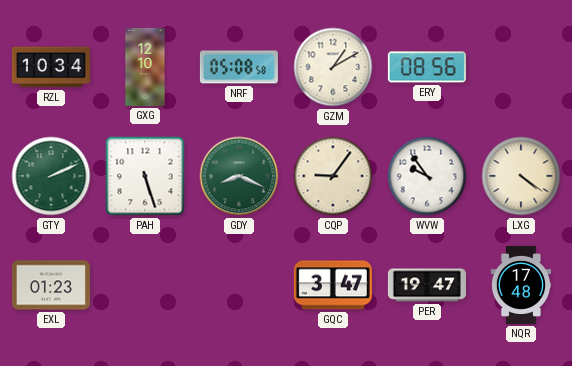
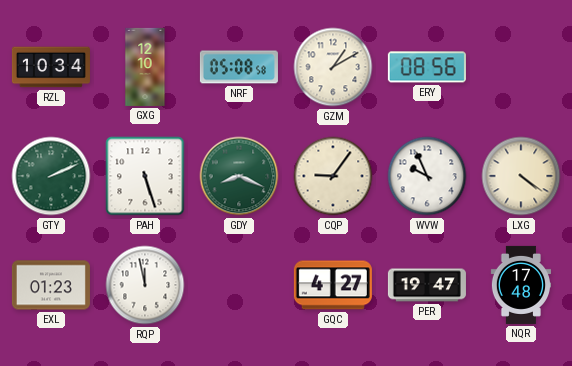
WVW: 9:54 -> 9:56
RQP: none -> 11:58
GQC: 3:47 -> 4:27
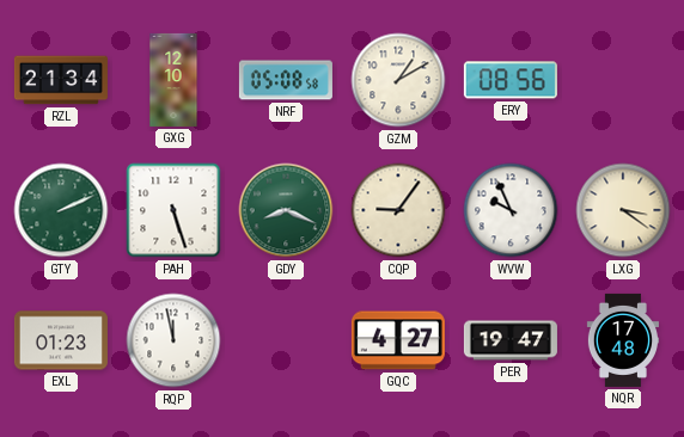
RZL: 10:34 -> 21:34
LXG: 4:21 -> 3:21
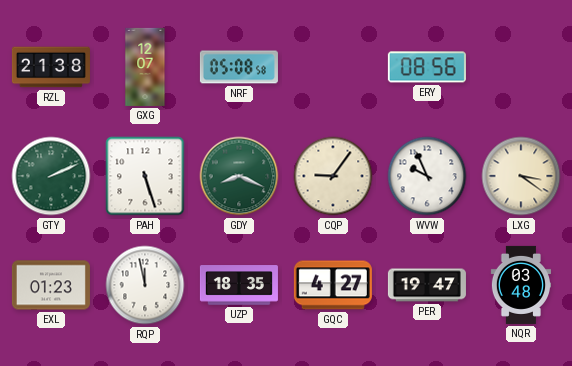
RZL: 21:34 -> 21:38
GXG: 12:10 -> 12:07
GZM: 1:10 -> none
UZP: none -> 18:35
NQR: 17:48 -> 03:48
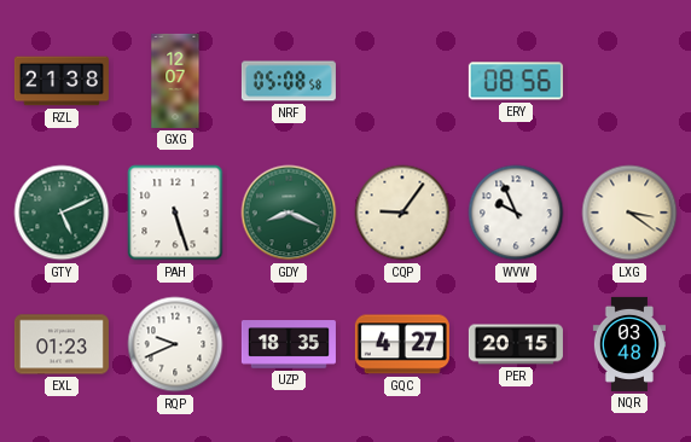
GTY: 2:11 -> 5:11
RQP: 11:58 -> 9:41
PER: 19:47 -> 20:15
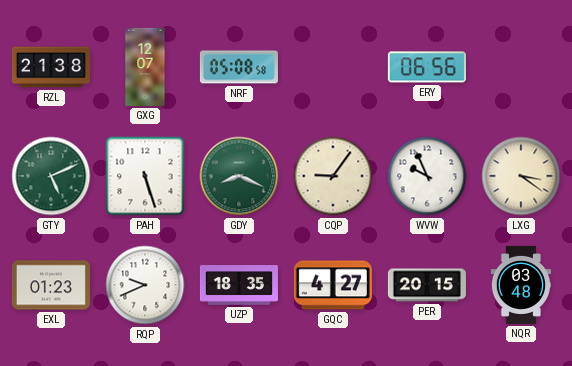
ERY: 08:56 -> 06:56
